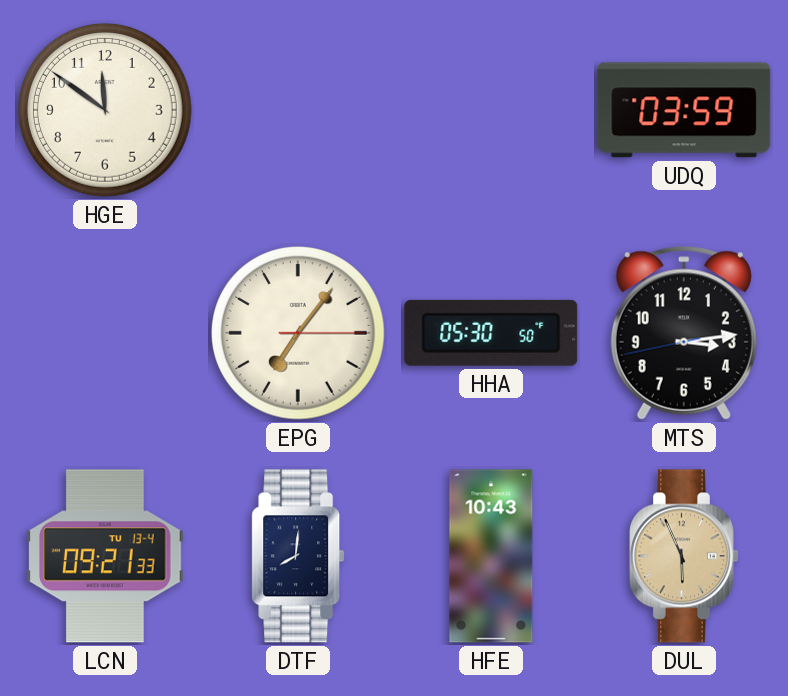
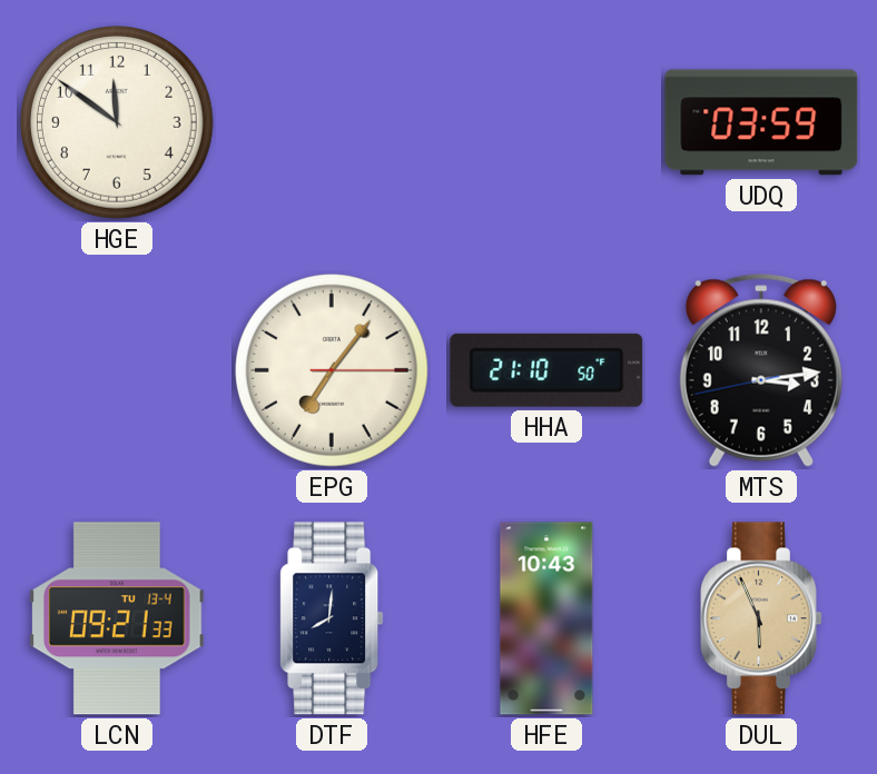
HHA: 05:30 -> 21:10
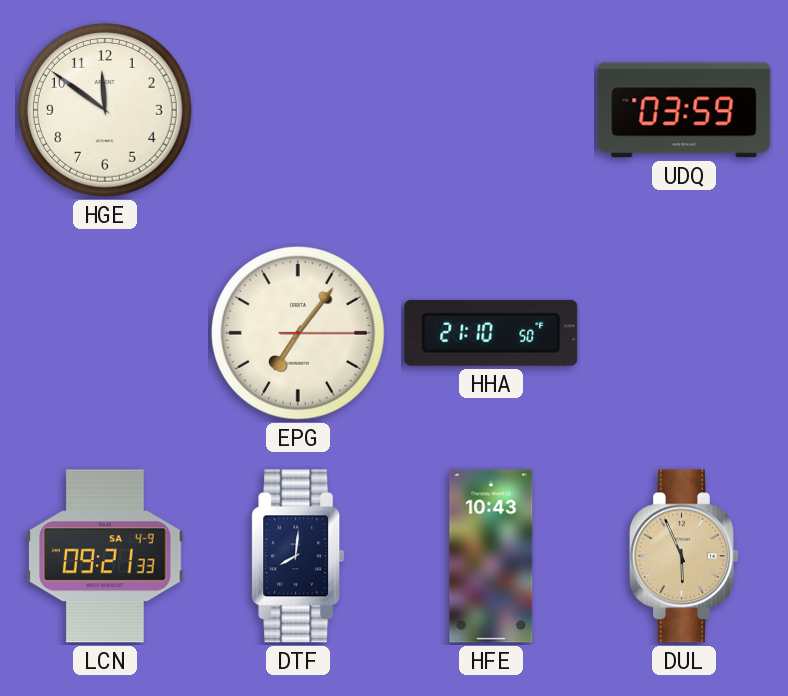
MTS: 3:13 -> none
LCN date: TU 13-4 -> SA 4-9
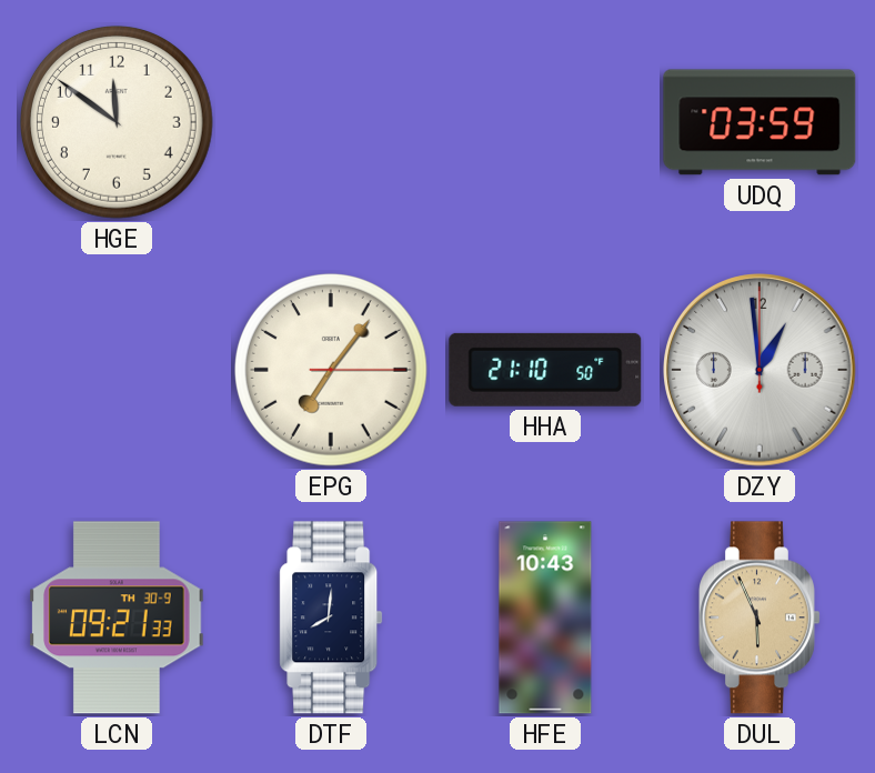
DZY: none -> 12:59
LCN date: SA 4-9 -> TH 30-9
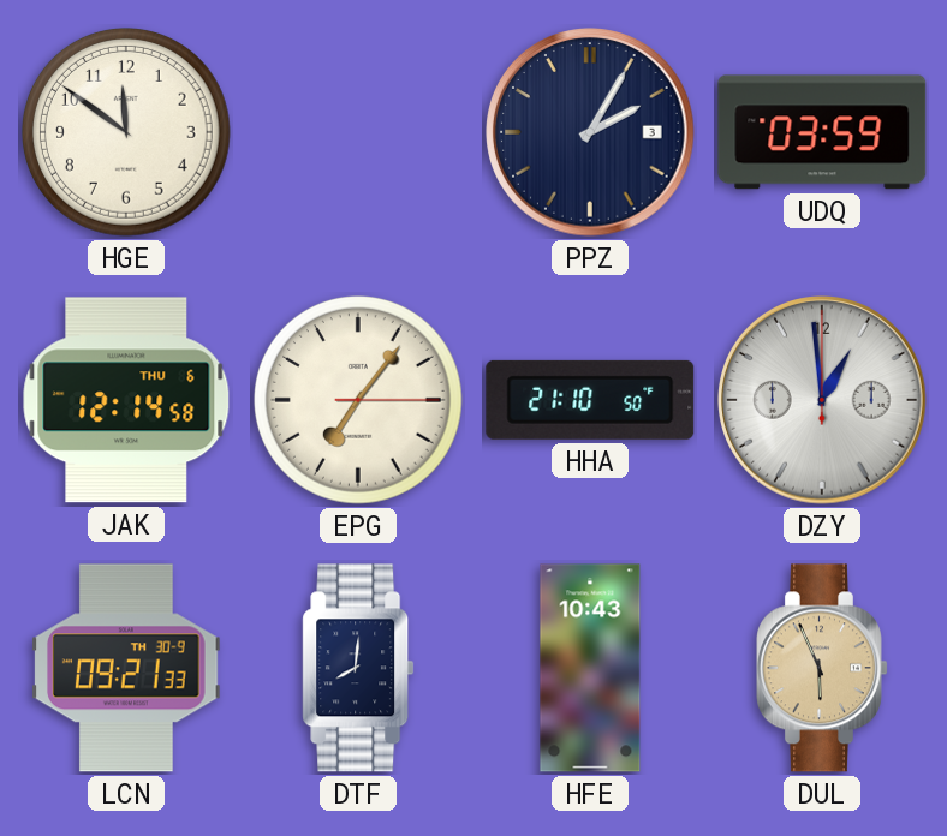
PPZ: none -> 2:05
JAK: none -> 12:14
